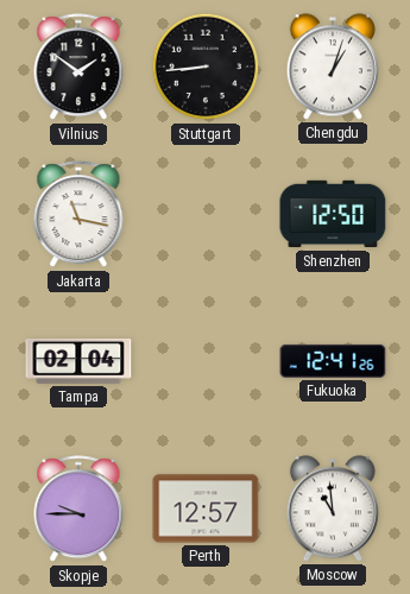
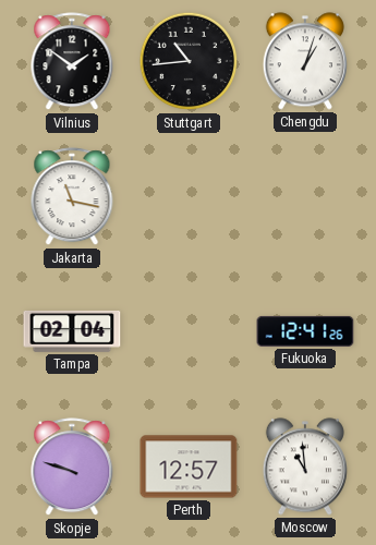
Stuttgart: 8:44 -> 10:44
Shenzhen: 12:50 -> none
Skopje: 9:45 -> 9:48
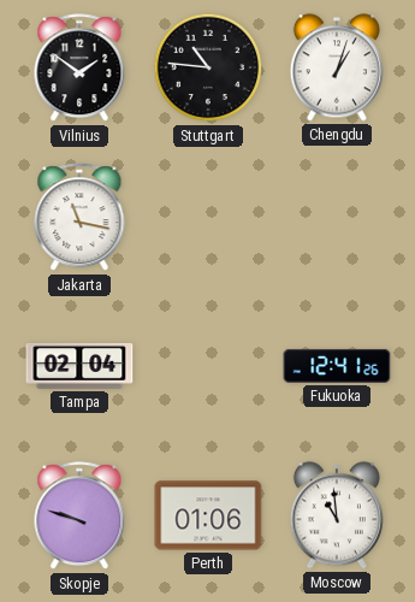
Stuttgart: 10:44 -> 10:46
Perth: 12:57 -> 01:06
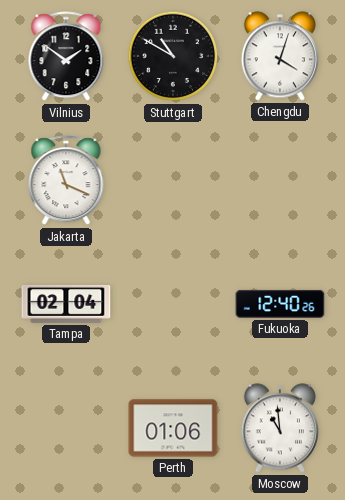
Stuttgart: 10:46 -> 10:50
Chengdu: 1:03 -> 4:03
Jakarta: 11:17 -> 11:19
Fukuoka: 12:41 -> 12:40
Skopje: 9:48 -> none
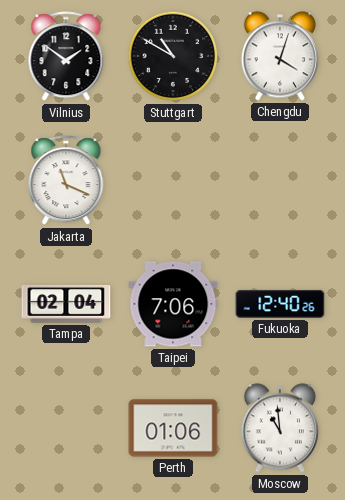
Taipei: none -> 7:06
